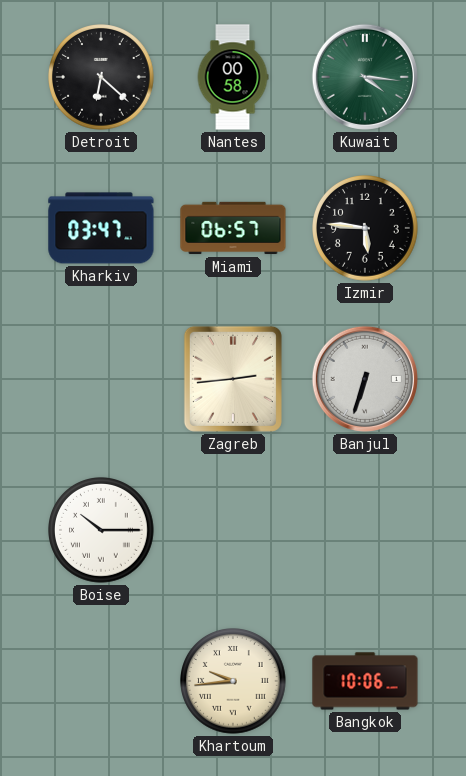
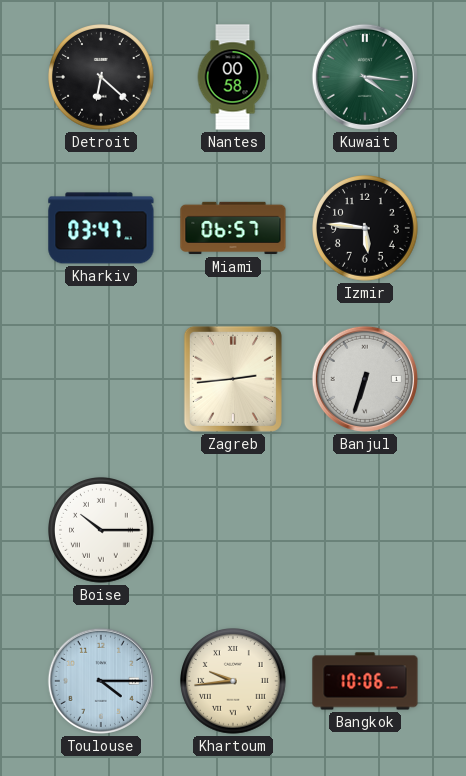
Toulouse: none -> 4:15
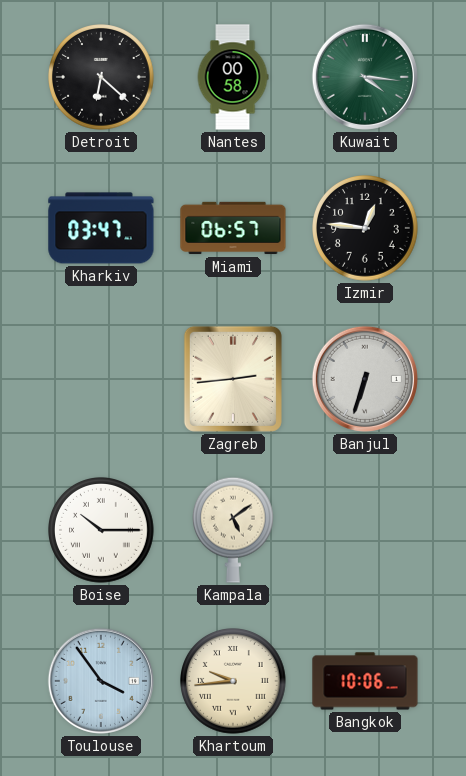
Izmir: 5:46 -> 12:46
Kampala: none -> 5:09
Toulouse: 4:15 -> 3:54
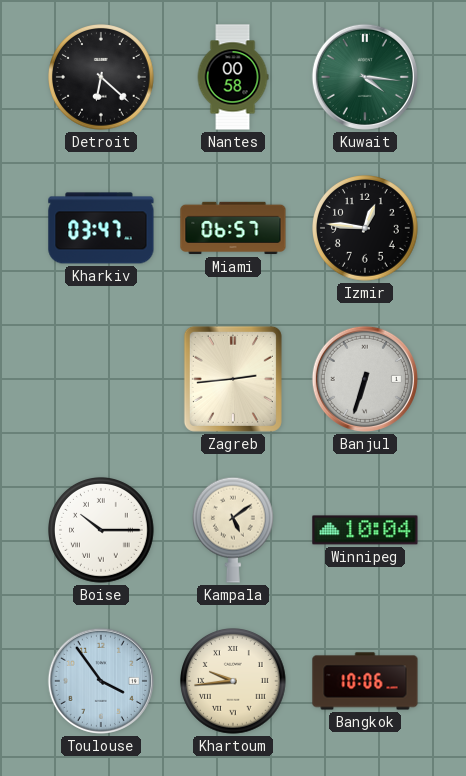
Winnipeg: none -> 10:04
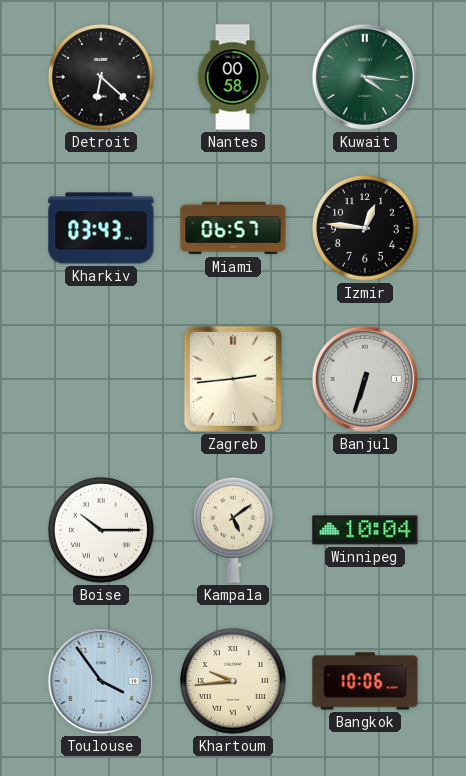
Kharkiv: 03:47 -> 03:43
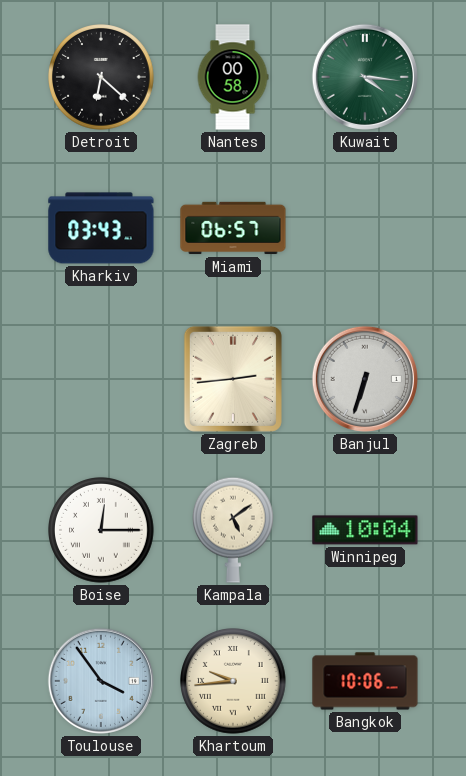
Izmir: 12:46 -> none
Boise: 10:15 -> 12:15
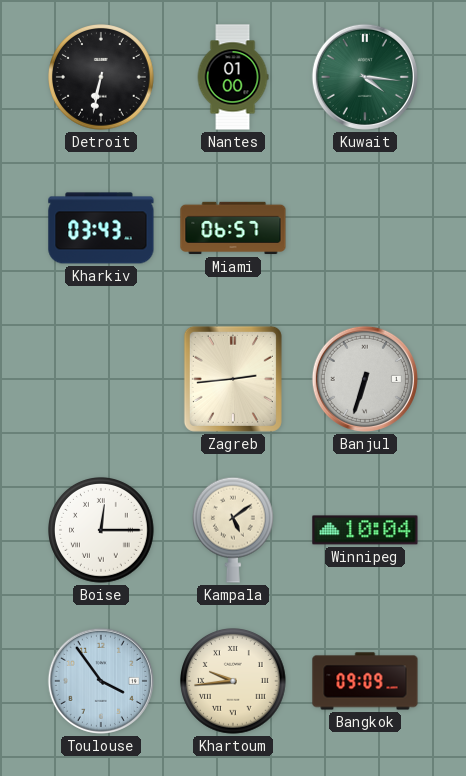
Detroit: 6:22 -> 6:32
Nantes: 00:58 -> 01:00
Bangkok: 10:06 -> 09:09
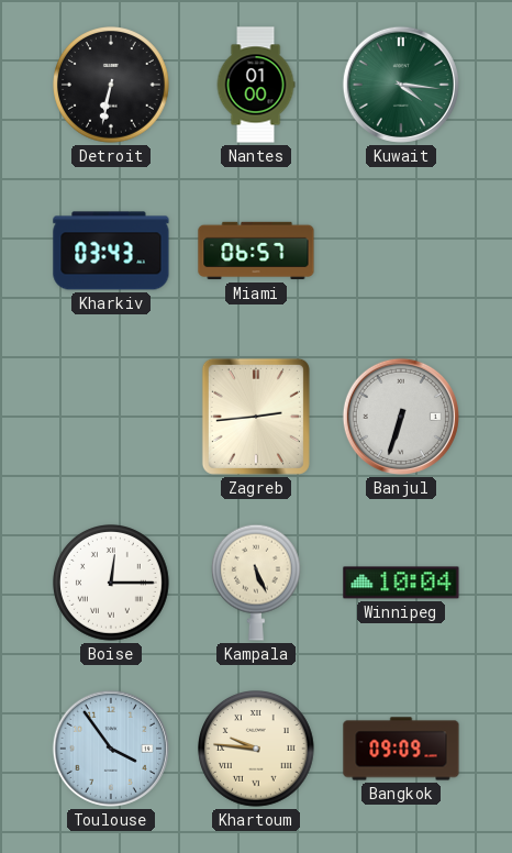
Kampala: 5:09 -> 5:26
Khartoum: 9:44 -> 9:46
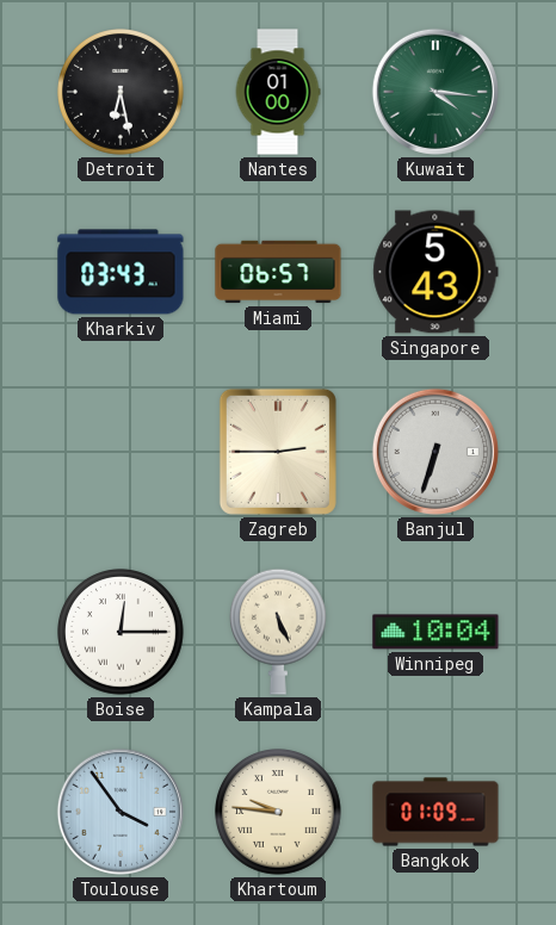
Detroit: 6:32 -> 6:28
Singapore: none -> 5:43
Zagreb: 2:44 -> 2:45
Bangkok: 09:09 -> 01:09
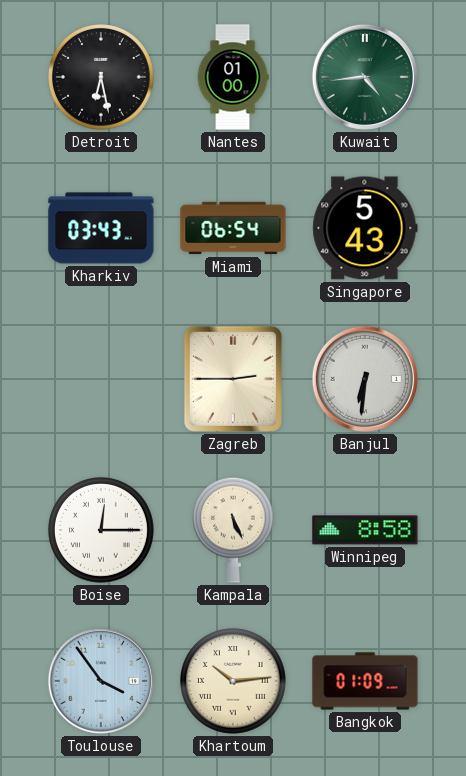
Kuwait: 4:16 -> 4:44
Miami: 06:57 -> 06:54
Banjul: 6:33 -> 6:31
Winnipeg: 10:04 -> 8:58
Khartoum: 9:46 -> 10:14
